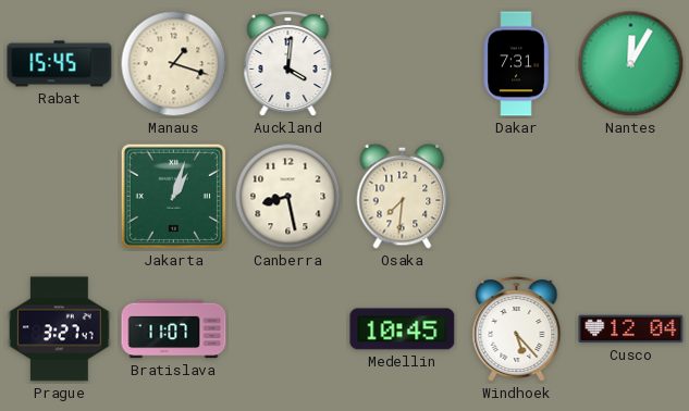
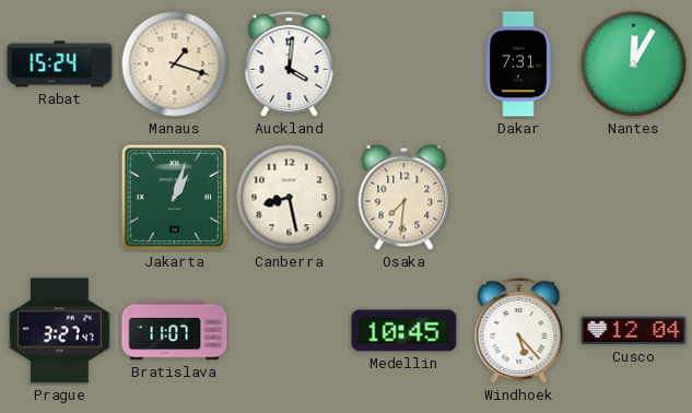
Rabat: 15:45 -> 15:24
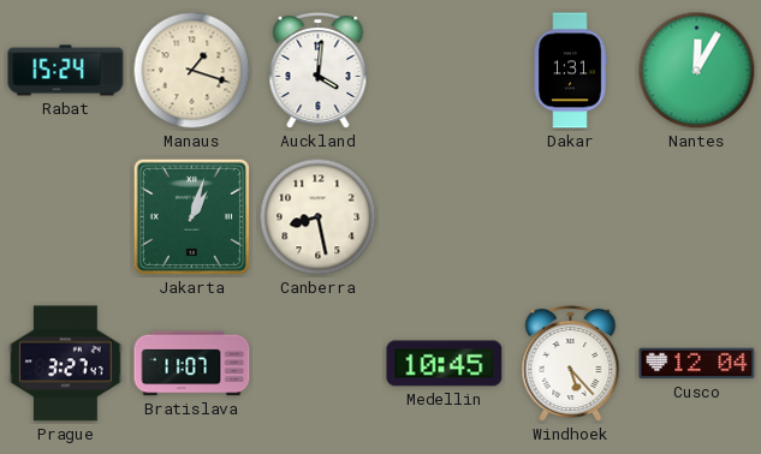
Dakar: 7:31 -> 1:31
Osaka: 7:31 -> none
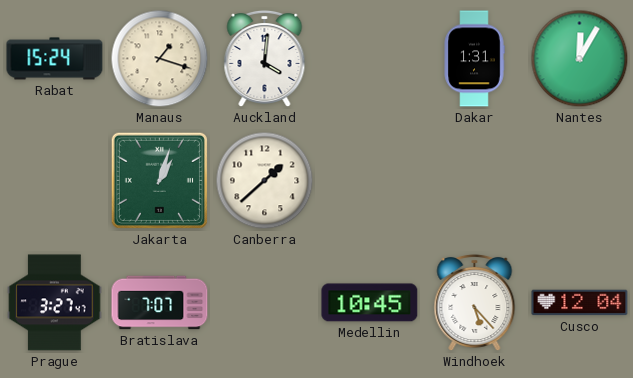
Canberra: 8:28 -> 1:38
Bratislava: 11:07 -> 7:07
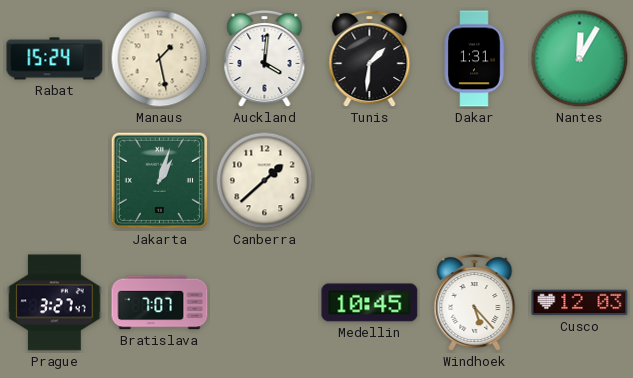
Manaus: 1:18 -> 1:28
Tunis: none -> 1:31
Cusco: 12:04 -> 12:03
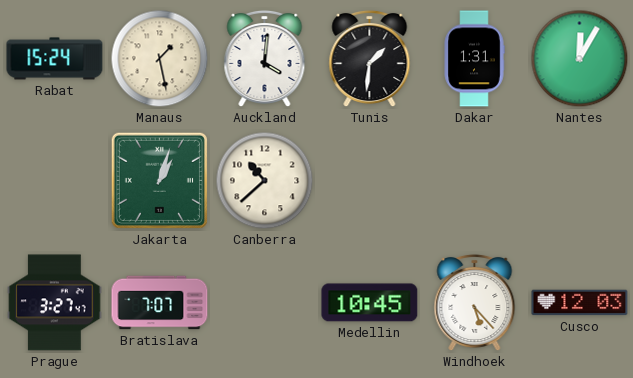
Canberra: 1:38 -> 10:38
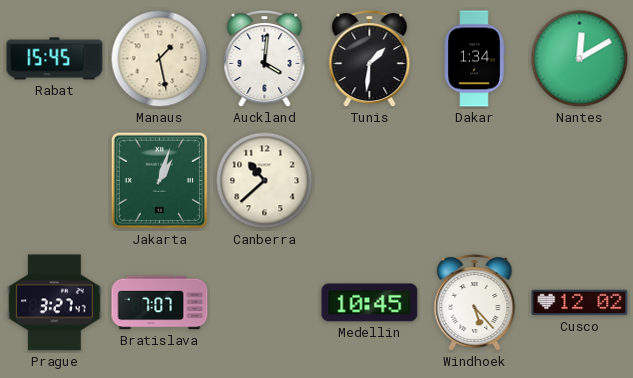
Rabat: 15:24 -> 15:45
Dakar: 1:31 -> 1:34
Nantes: 12:05 -> 12:10
Cusco: 12:03 -> 12:02
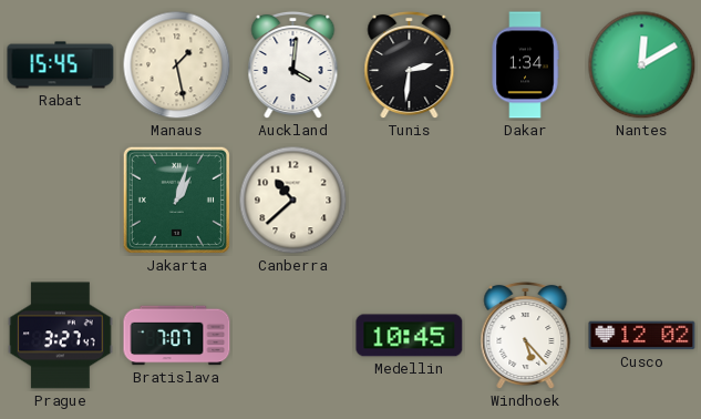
Tunis: 1:31 -> 2:31
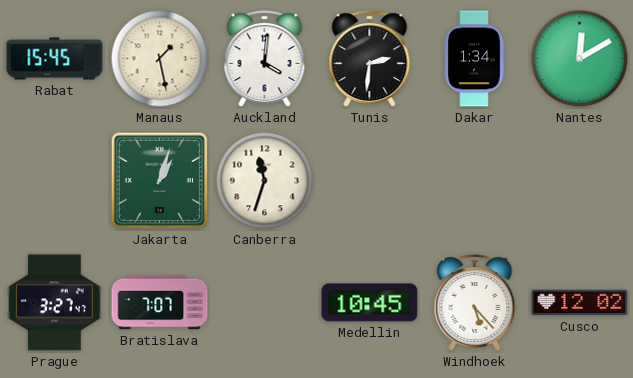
Canberra: 10:38 -> 11:33
